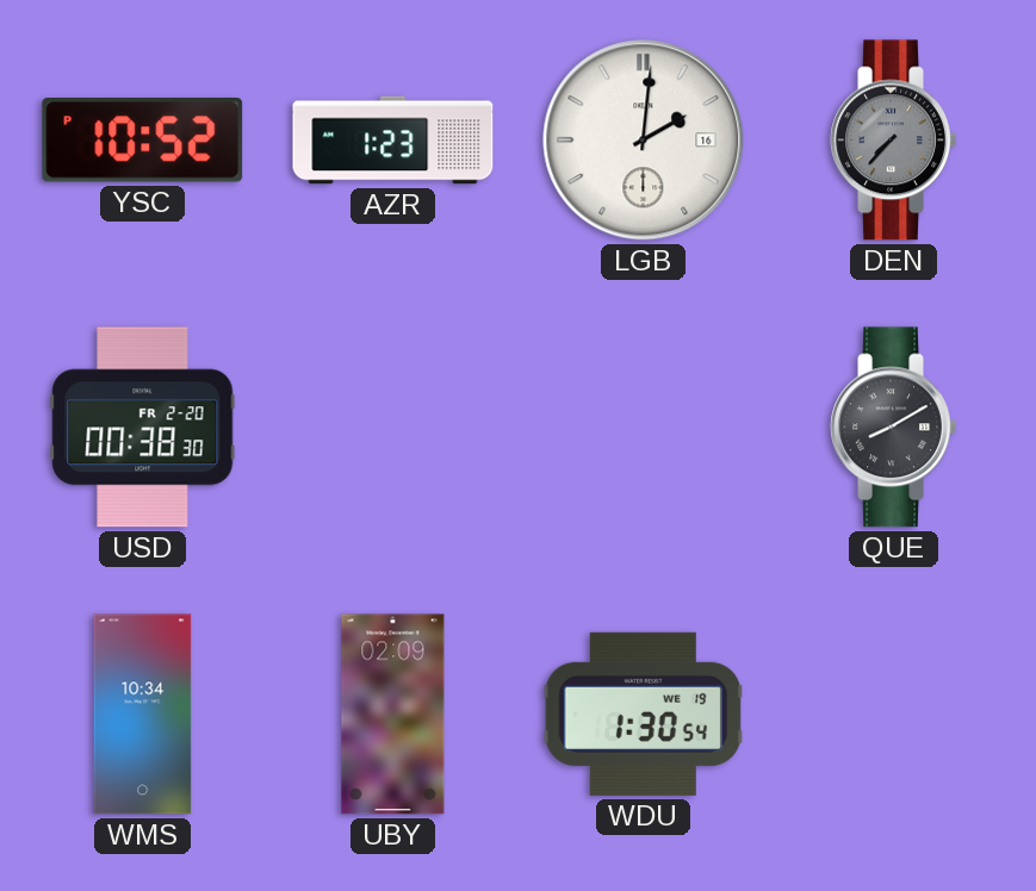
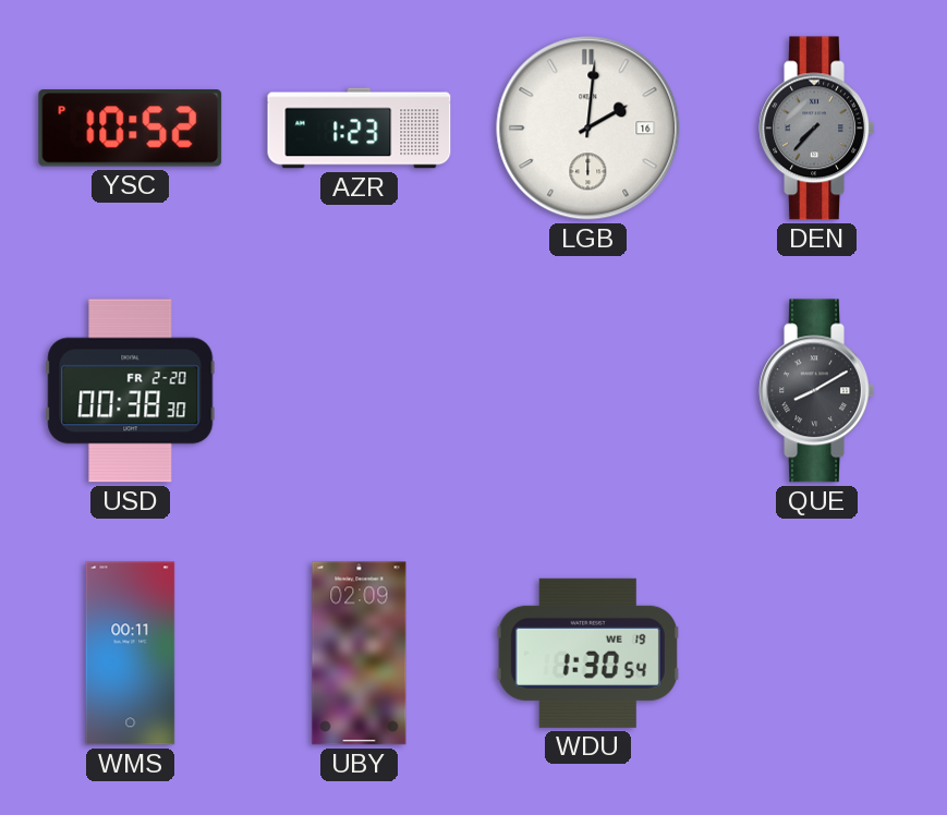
WMS: 10:34 -> 00:11
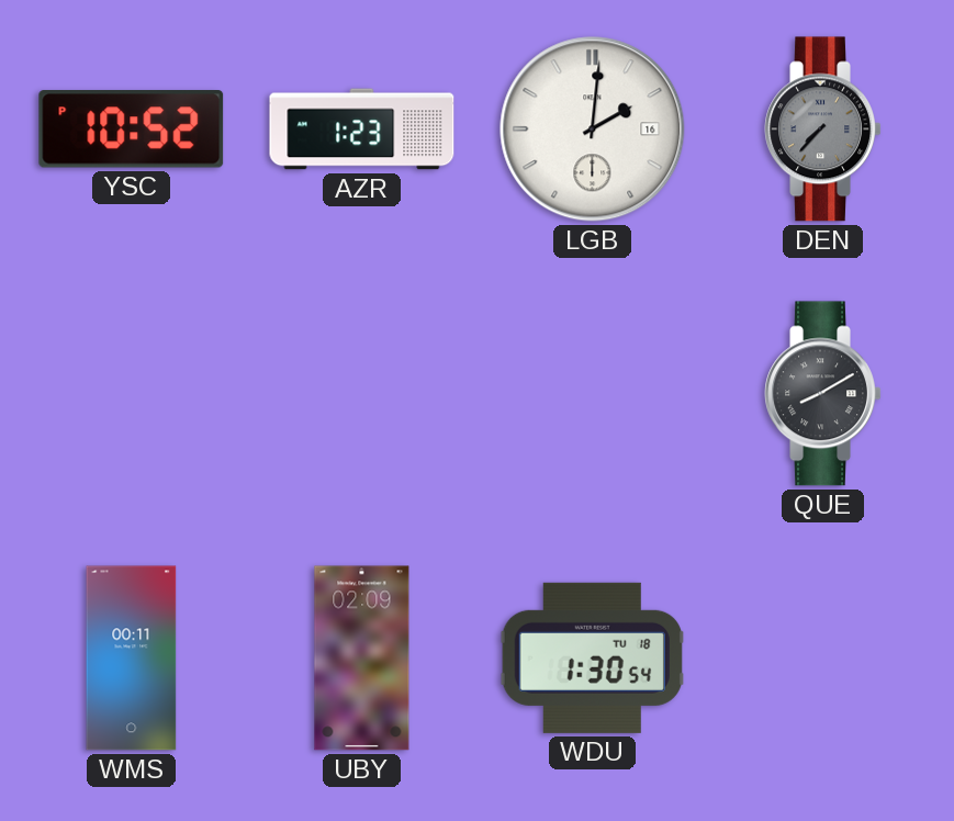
USD: 00:38 -> none
WDU date: WE 19 -> TU 18
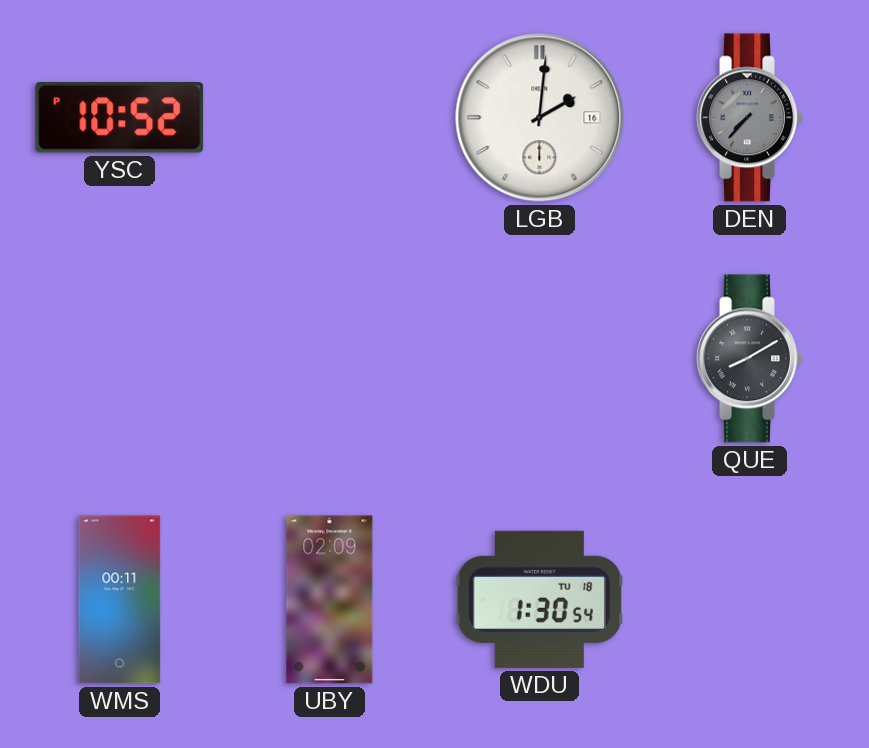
AZR: 1:23 -> none
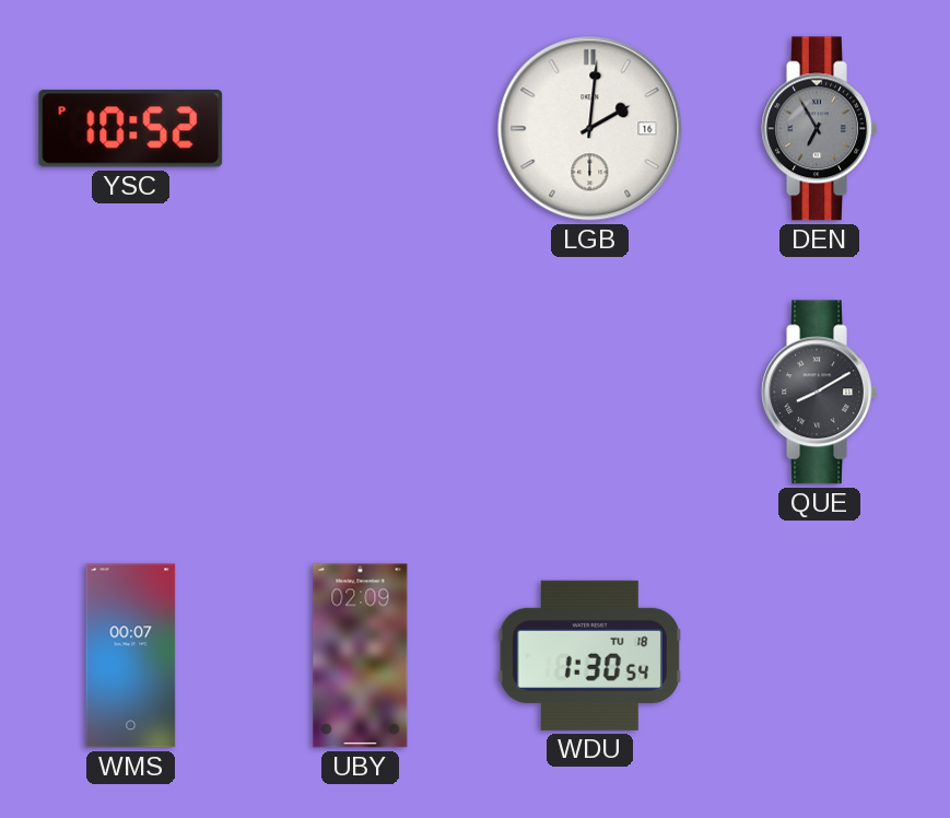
DEN: 7:37 -> 6:55
WMS: 00:11 -> 00:07
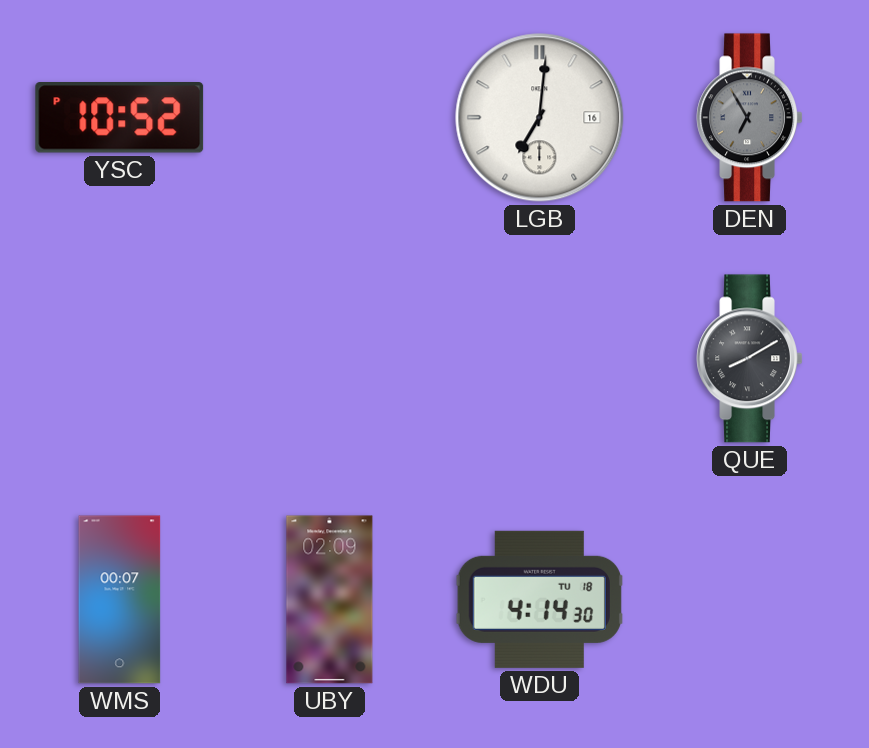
LGB: 2:01 -> 7:01
WDU: 1:30 -> 4:14
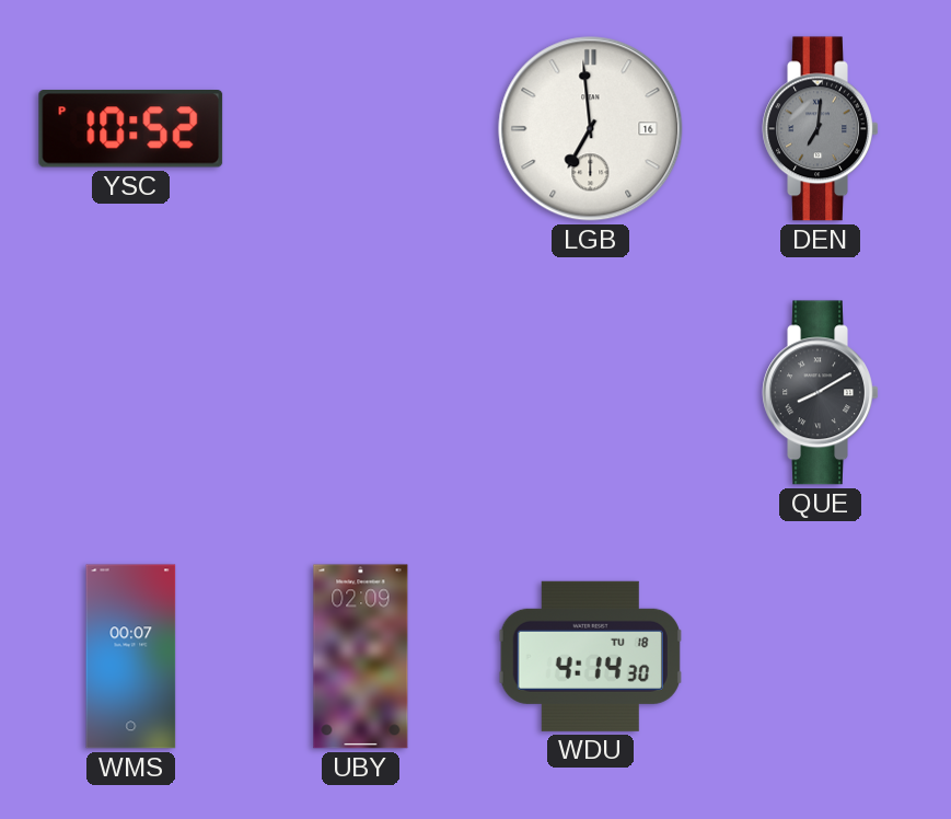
LGB: 7:01 -> 6:59
DEN: 6:55 -> 7:01
